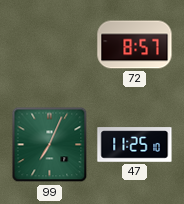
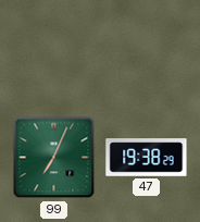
72: 8:57 -> none
47: 11:25 -> 19:38
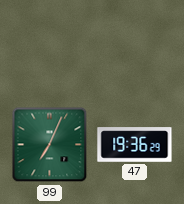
47: 19:38 -> 19:36
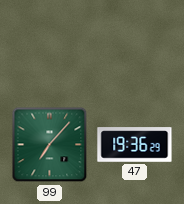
99: 7:04 -> 7:07
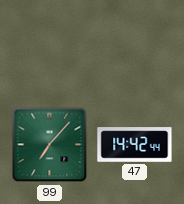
47: 19:36 -> 14:42
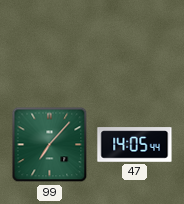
47: 14:42 -> 14:05
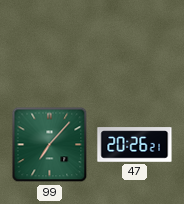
47: 14:05 -> 20:26
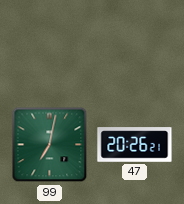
99: 7:07 -> 7:02
